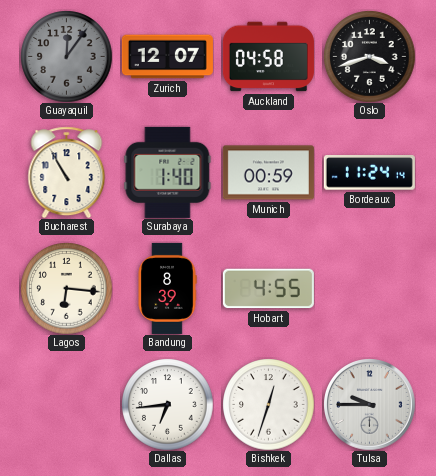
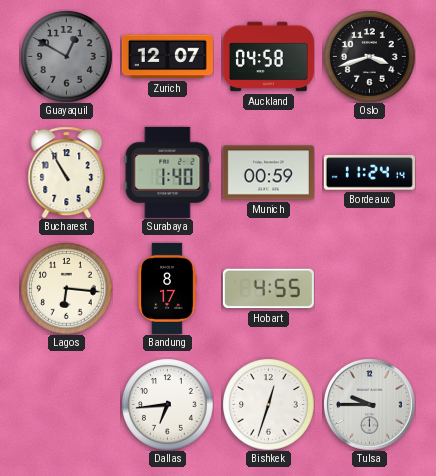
Guayaquil: 12:06 -> 12:50
Bandung: 8:39 -> 8:17
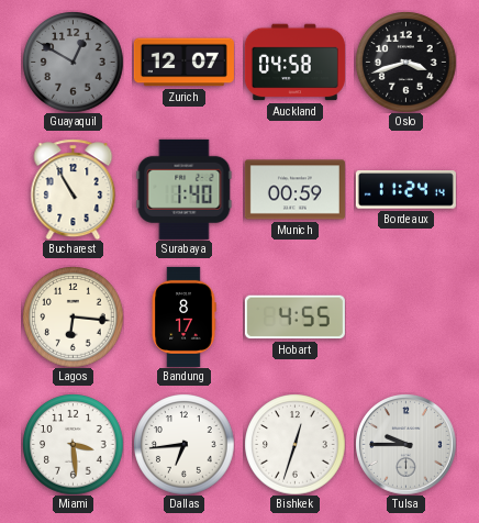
Miami: none -> 3:29
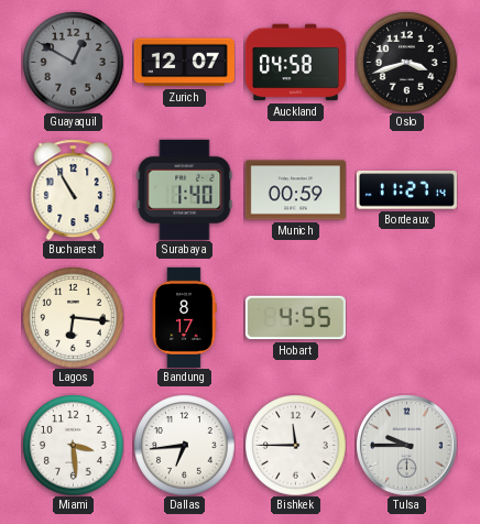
Bordeaux: 11:24 -> 11:27
Bishkek: 12:33 -> 11:45
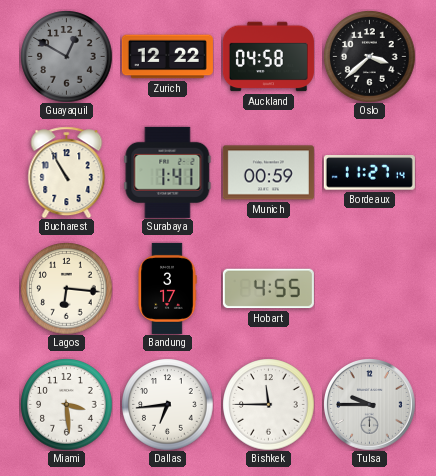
Zurich: 12:07 -> 12:22
Oslo: 3:42 -> 3:38
Surabaya: 1:40 -> 1:41
Bandung: 8:17 -> 3:17
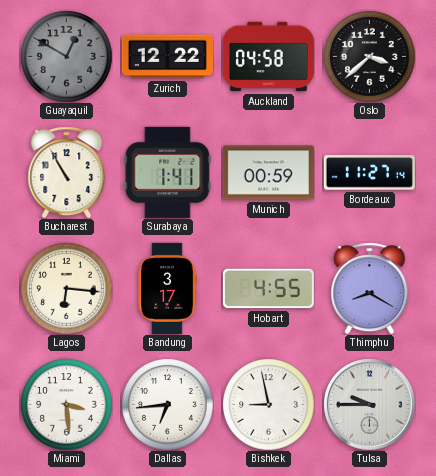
Thimphu: none -> 8:20
Bishkek: 11:45 -> 8:58
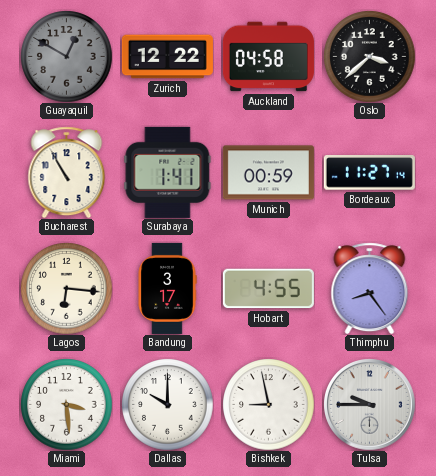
Thimphu: 8:20 -> 8:24
Dallas: 6:44 -> 10:00
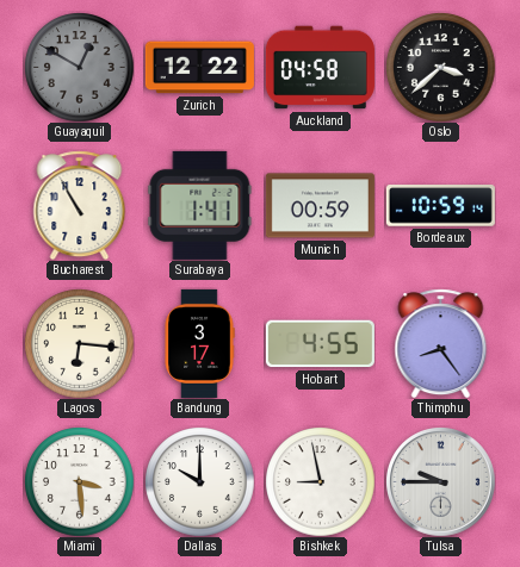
Bordeaux: 11:27 -> 10:59
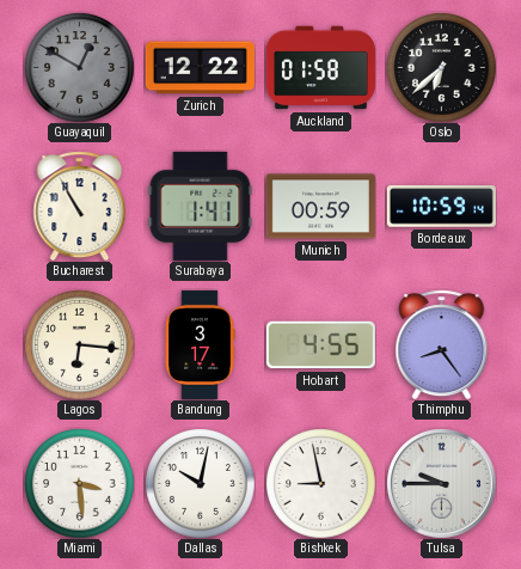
Auckland: 04:58 -> 01:58
Oslo: 3:38 -> 6:38
Dallas: 10:00 -> 10:02
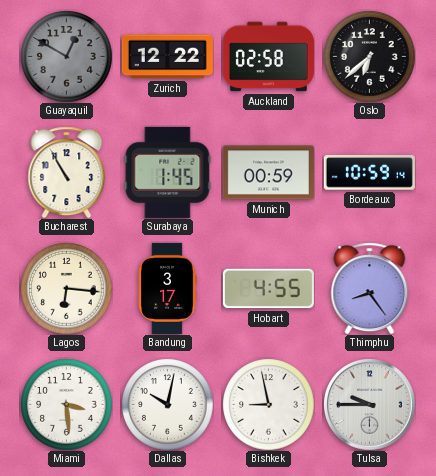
Auckland: 01:58 -> 02:58
Surabaya: 1:41 -> 1:45
